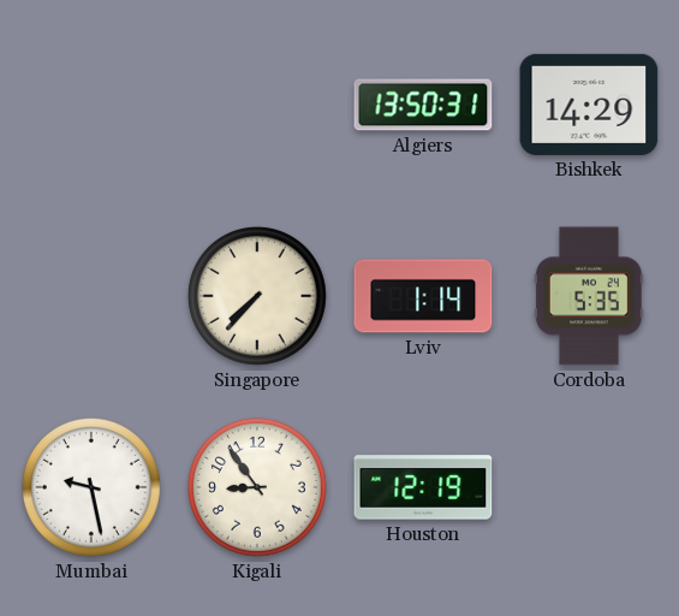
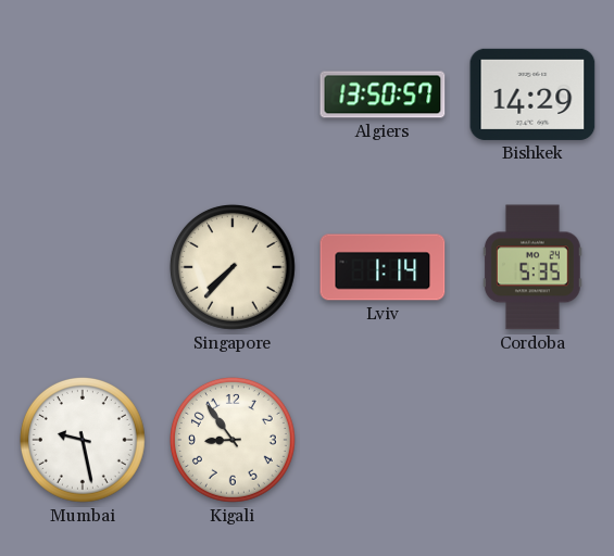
Algiers: 13:50:31 -> 13:50:57
Houston: 12:19 -> none
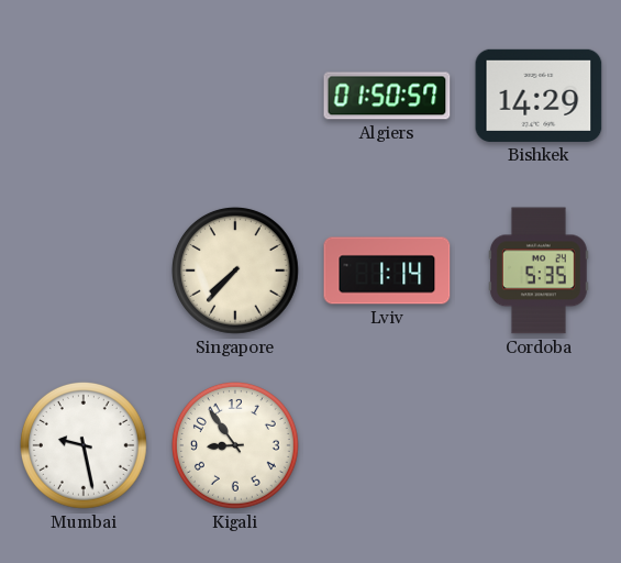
Algiers: 13:50 -> 01:50
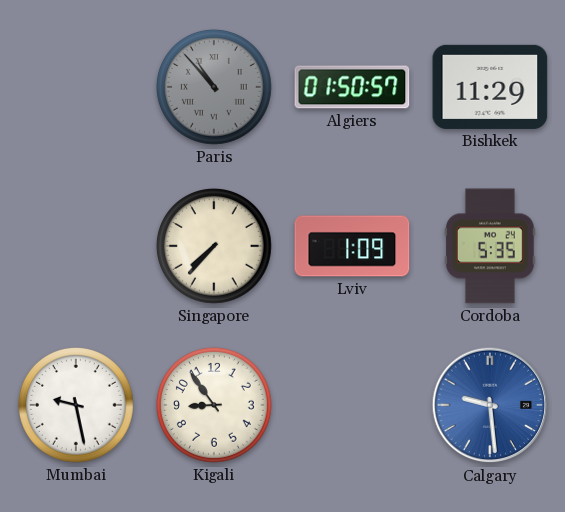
Paris: none -> 10:53
Bishkek: 14:29 -> 11:29
Lviv: 1:14 -> 1:09
Calgary: none -> 9:29
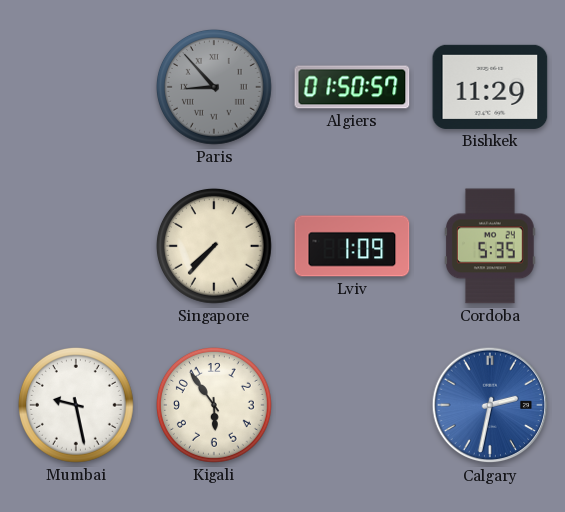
Paris: 10:53 -> 8:53
Kigali: 8:54 -> 5:54
Calgary: 9:29 -> 2:32
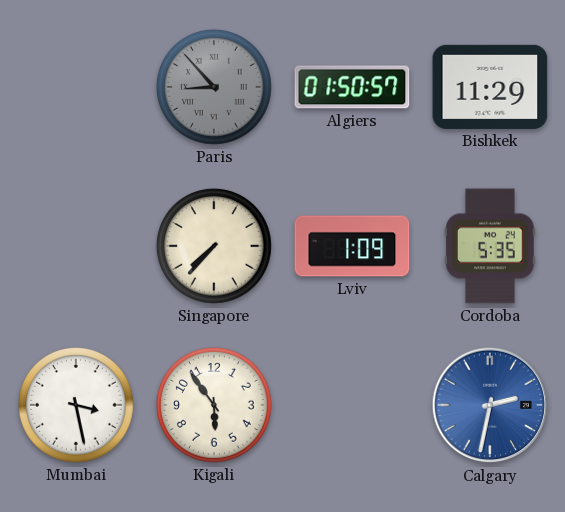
Mumbai: 9:28 -> 3:28
